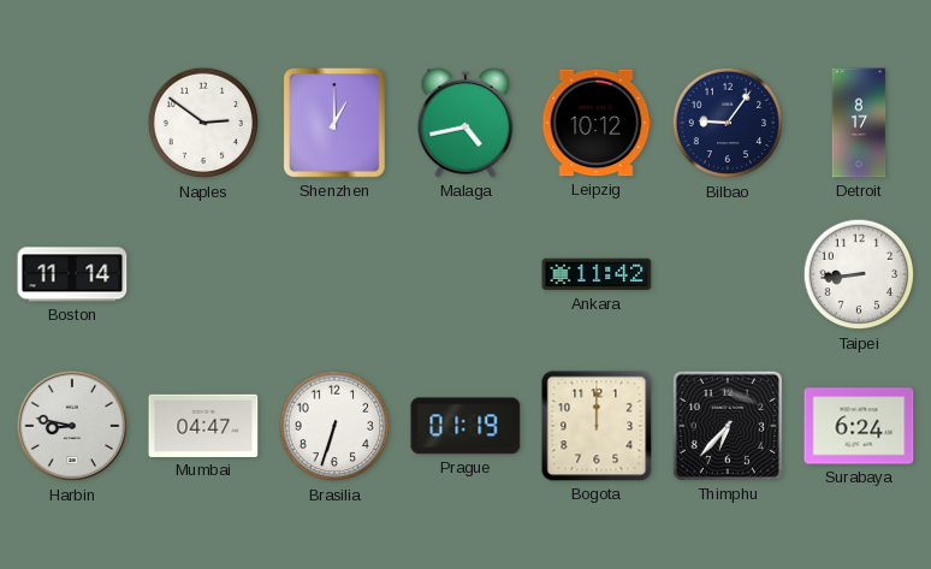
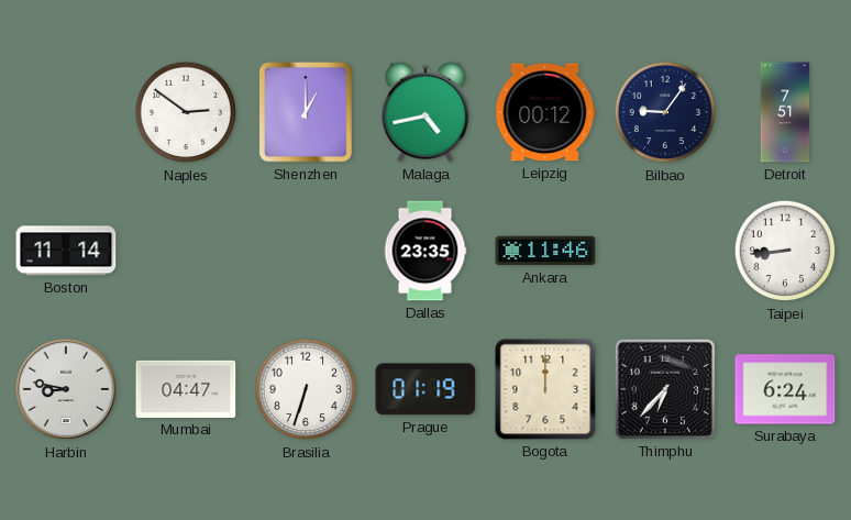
Leipzig: 10:12 -> 00:12
Detroit: 8:17 -> 7:51
Dallas: none -> 23:35
Ankara: 11:42 -> 11:46
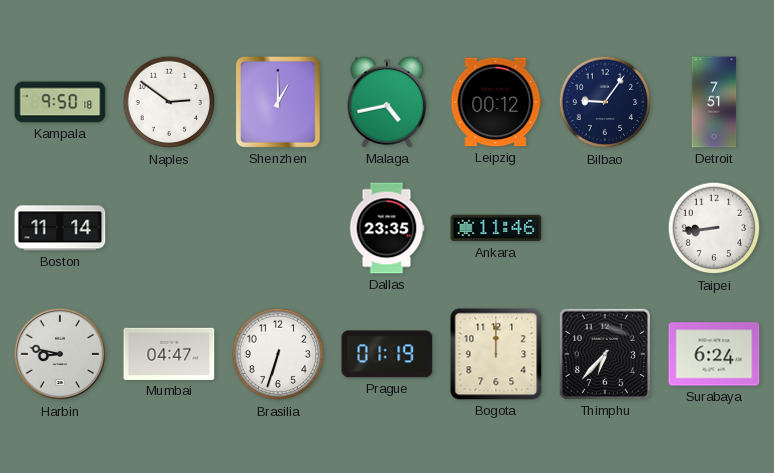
Kampala: none -> 9:50
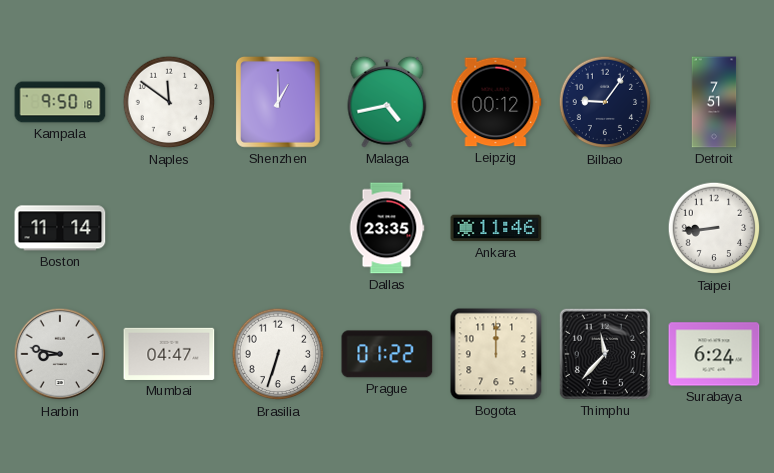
Naples: 2:51 -> 11:51
Prague: 01:19 -> 01:22
Thimphu: 6:37 -> 11:37
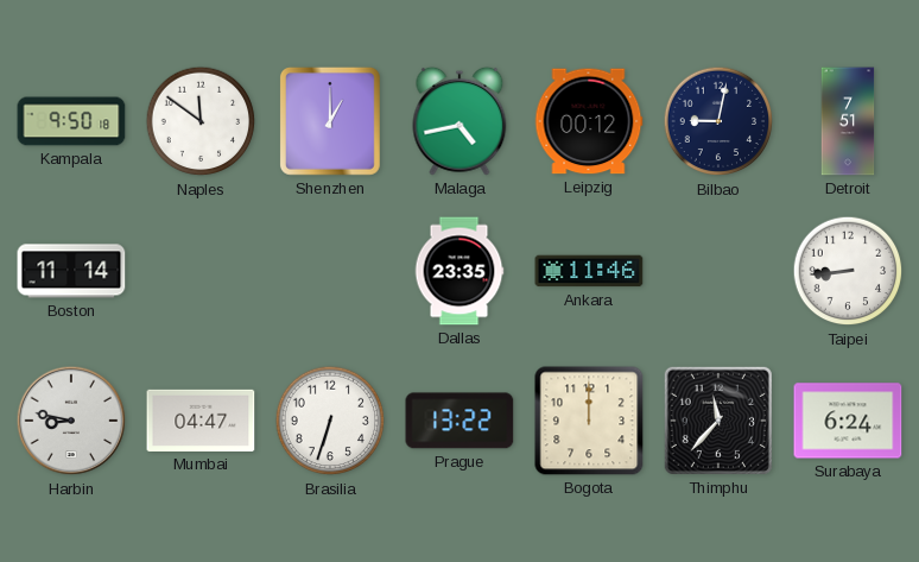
Bilbao: 9:06 -> 9:02
Prague: 01:22 -> 13:22
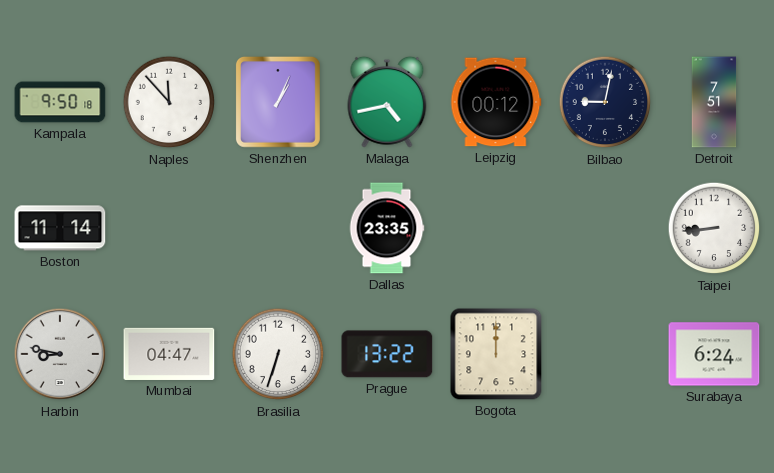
Naples: 11:51 -> 11:53
Shenzhen: 1:00 -> 1:04
Ankara: 11:46 -> none
Thimphu: 11:37 -> none
